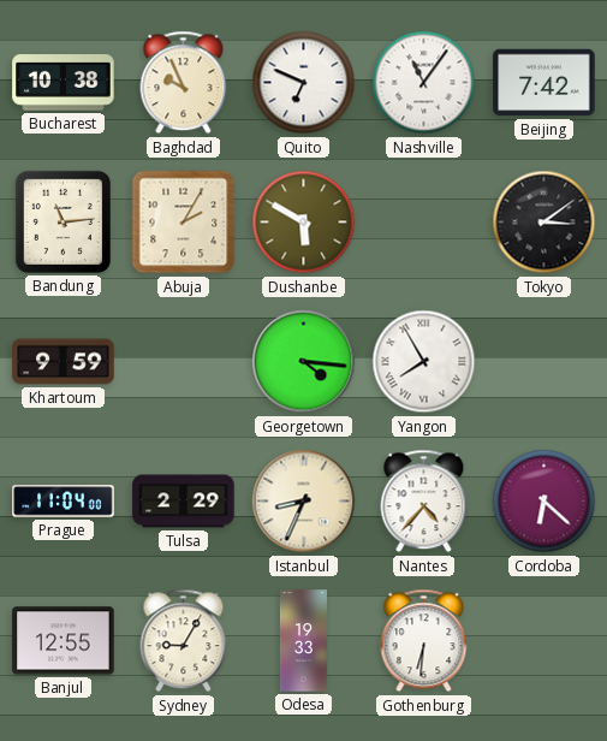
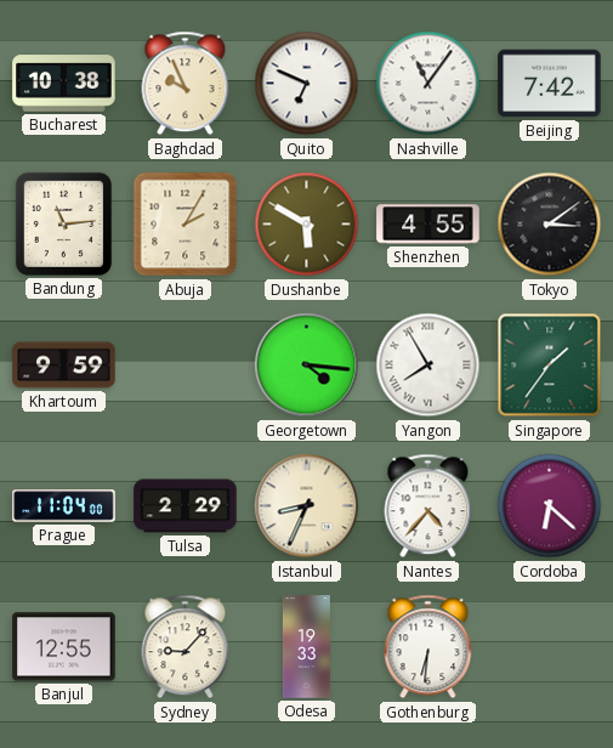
Shenzhen: none -> 4:55
Singapore: none -> 1:36
Sydney: 9:05 -> 9:07
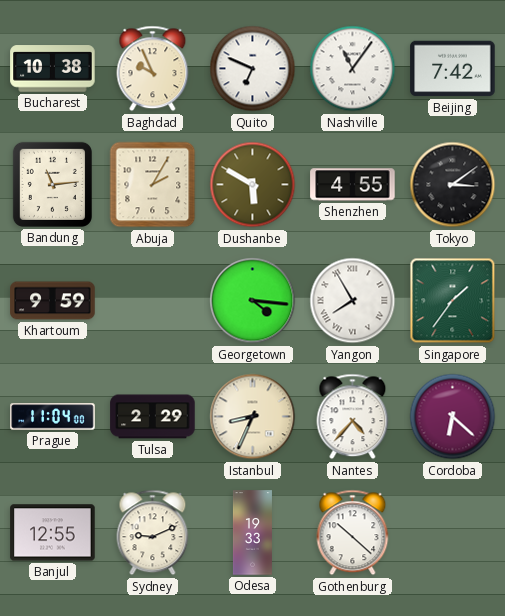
Sydney: 9:07 -> 9:11
Gothenburg: 6:31 -> 10:22
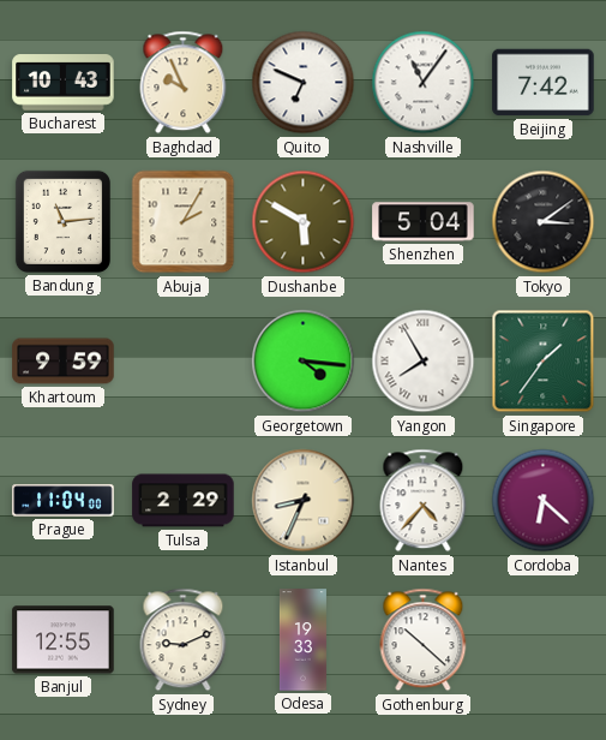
Bucharest: 10:38 -> 10:43
Shenzhen: 4:55 -> 5:04
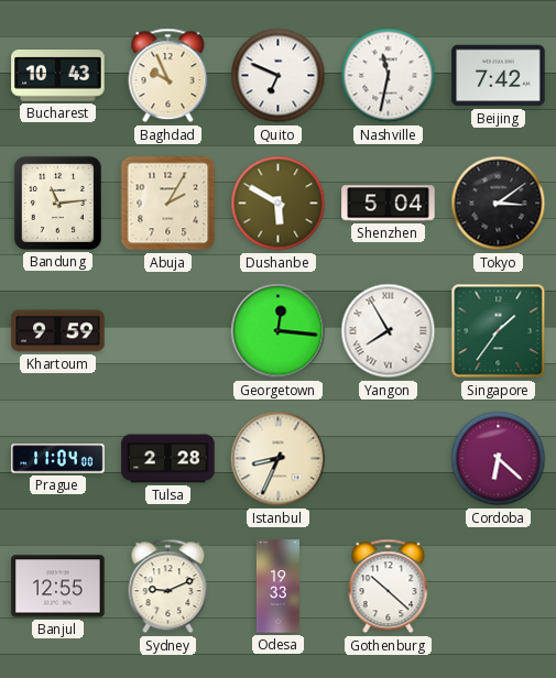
Nashville: 11:06 -> 11:32
Georgetown: 4:16 -> 12:16
Tulsa: 2:29 -> 2:28
Nantes: 4:37 -> none
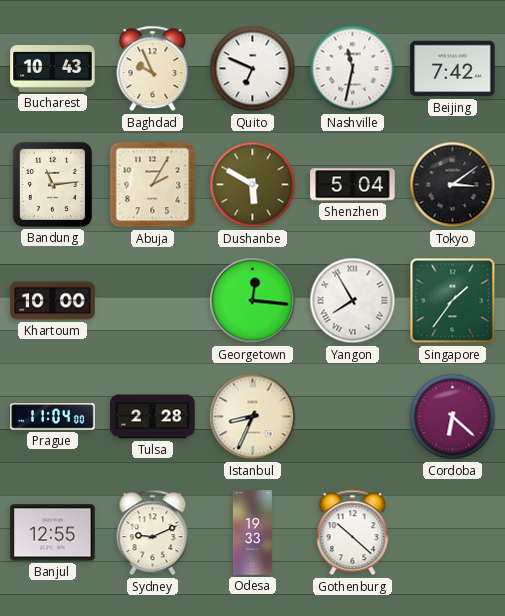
Khartoum: 9:59 -> 10:00
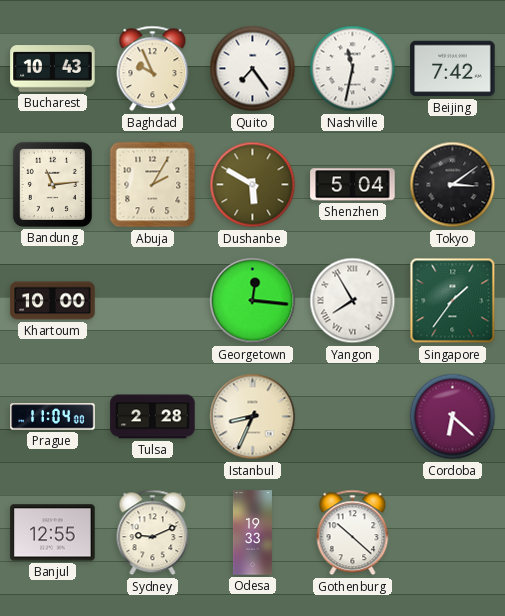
Quito: 6:49 -> 7:24
